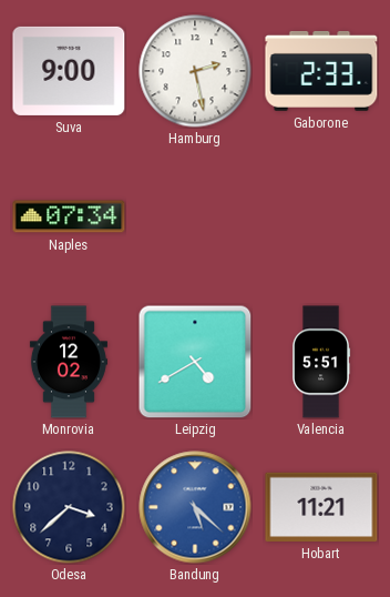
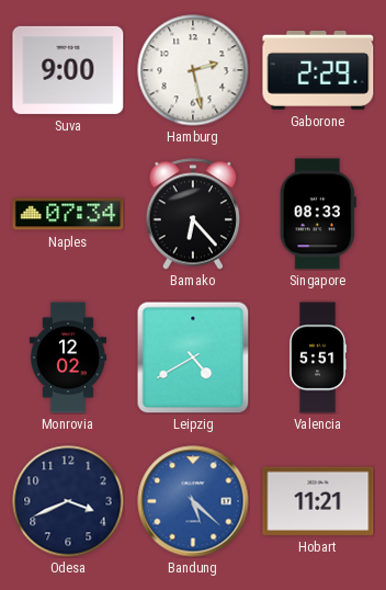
Gaborone: 2:33 -> 2:29
Bamako: none -> 6:23
Singapore: none -> 08:33
Odesa: 3:38 -> 3:41
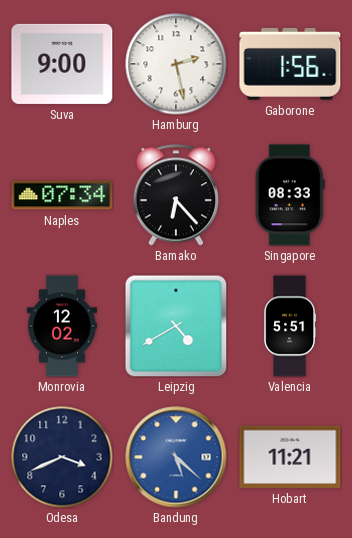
Gaborone: 2:29 -> 1:56
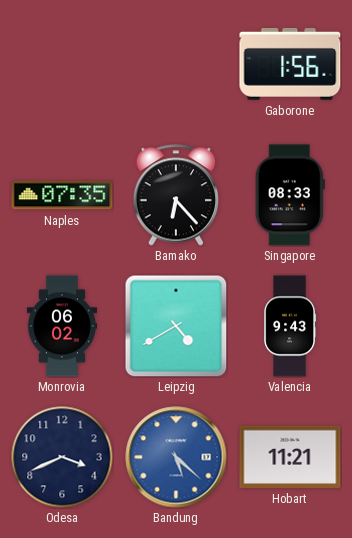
Suva: 9:00 -> none
Hamburg: 2:28 -> none
Naples: 07:34 -> 07:35
Monrovia: 12:02 -> 06:02
Valencia: 5:51 -> 9:43
